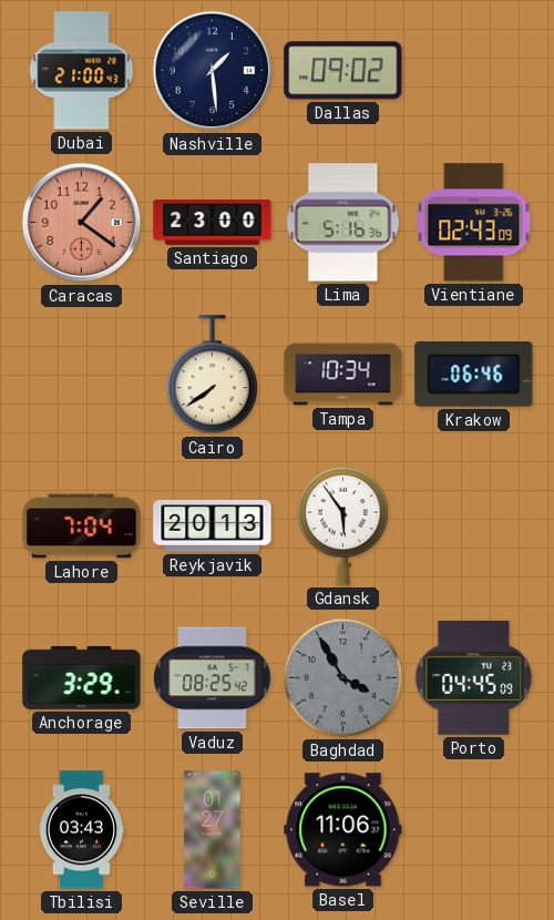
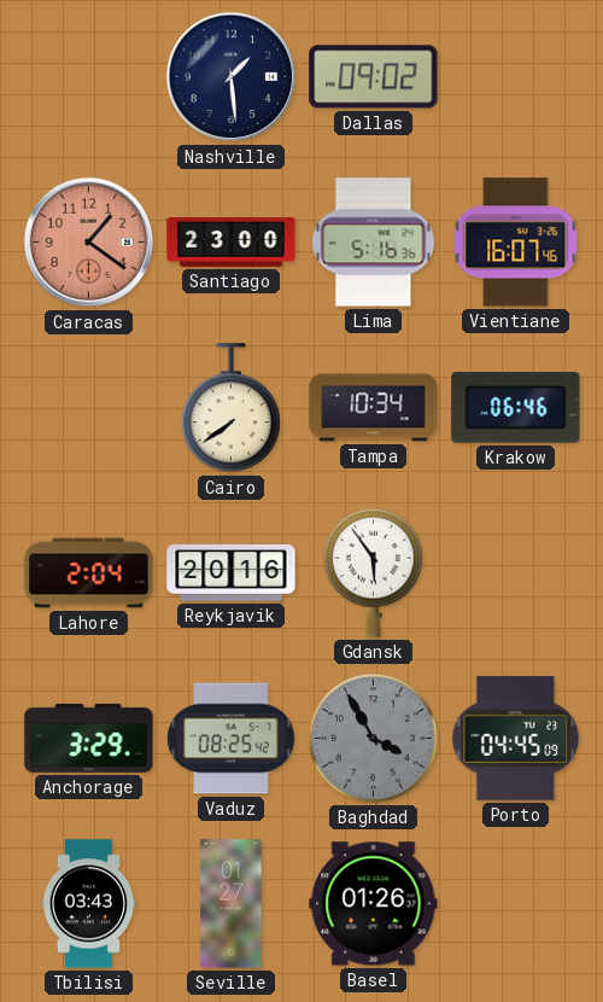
Dubai: 21:00 -> none
Vientiane: 02:43 -> 16:07
Lahore: 7:04 -> 2:04
Reykjavik: 20:13 -> 20:16
Basel: 11:06 -> 01:26
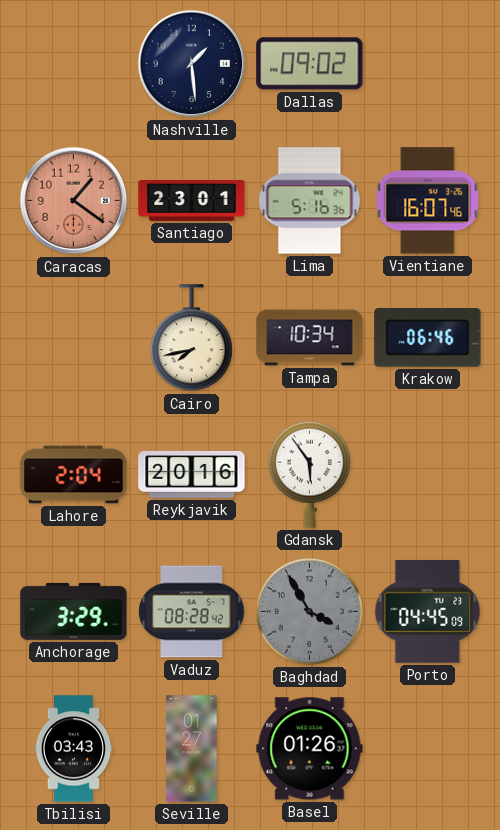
Santiago: 23:00 -> 23:01
Cairo: 7:39 -> 7:43
Vaduz: 08:25 -> 08:28
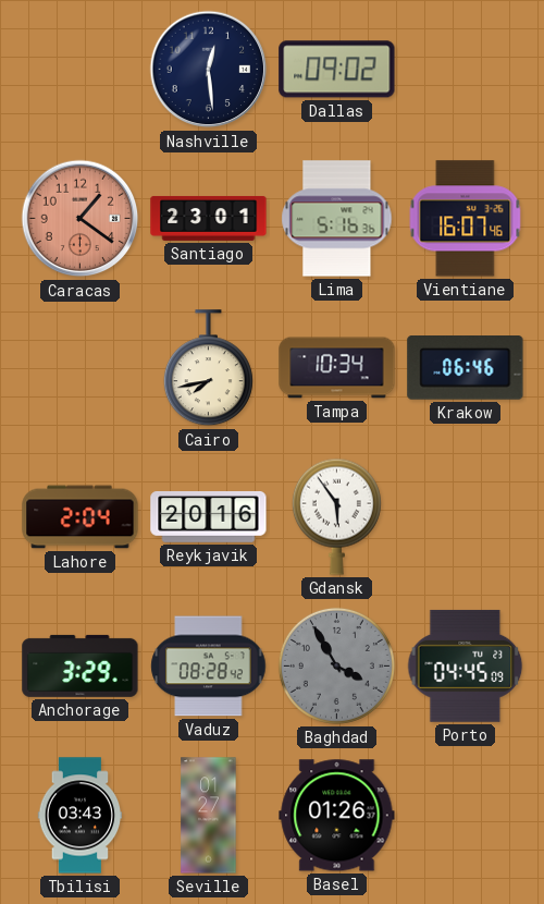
Nashville: 1:29 -> 12:29
